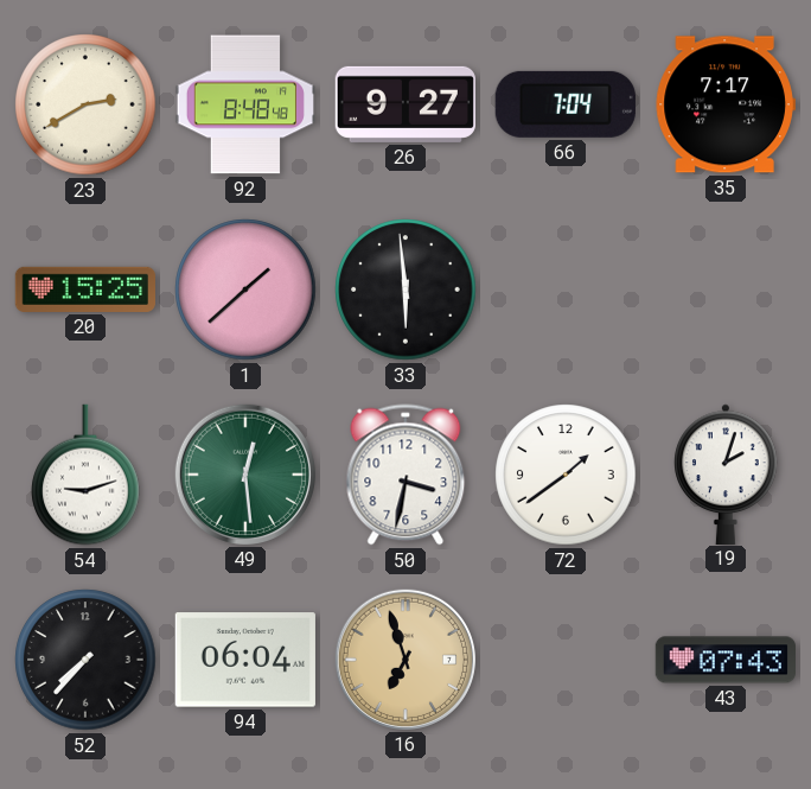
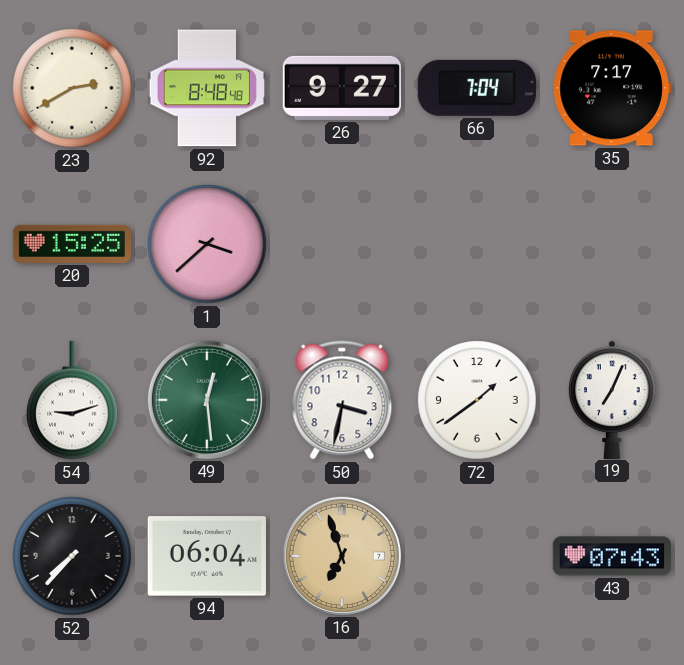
1: 1:38 -> 3:38
33: 5:59 -> none
19: 2:03 -> 7:04
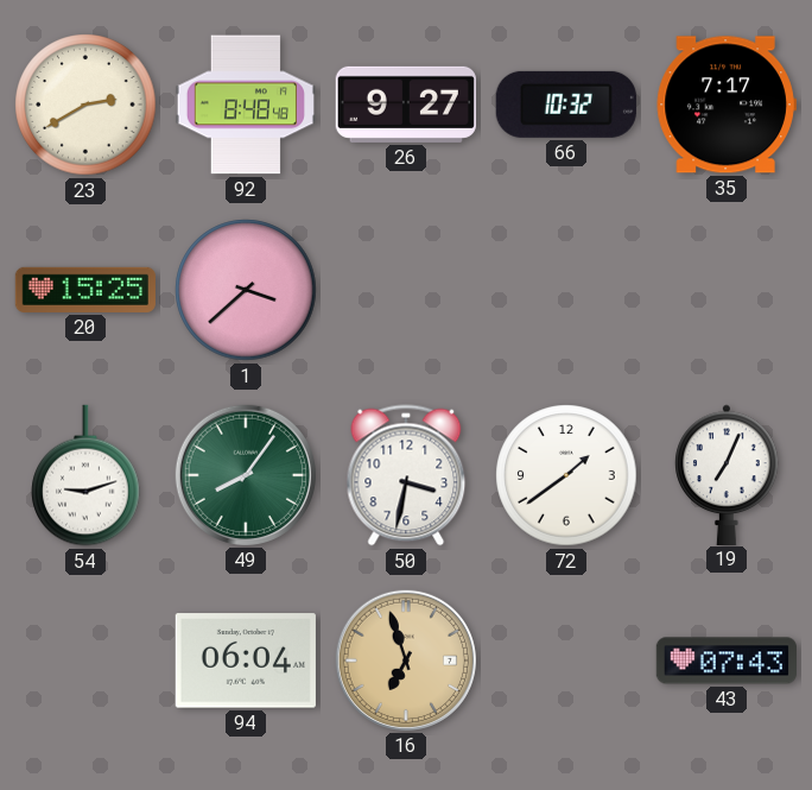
66: 7:04 -> 10:32
49: 12:29 -> 8:06
52: 7:37 -> none
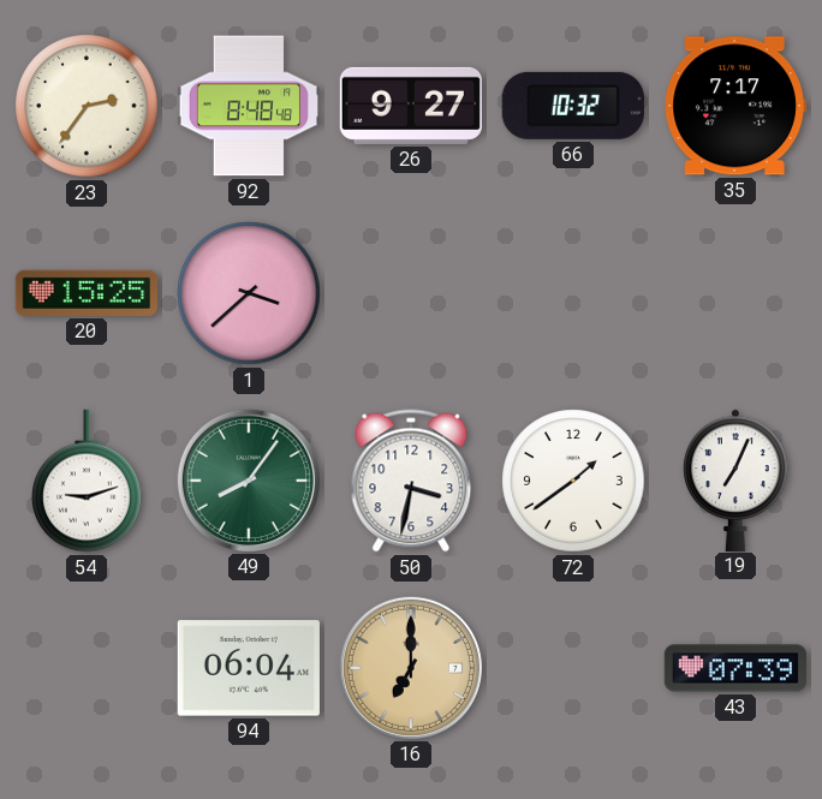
23: 2:40 -> 2:36
16: 6:57 -> 7:00
43: 07:43 -> 07:39
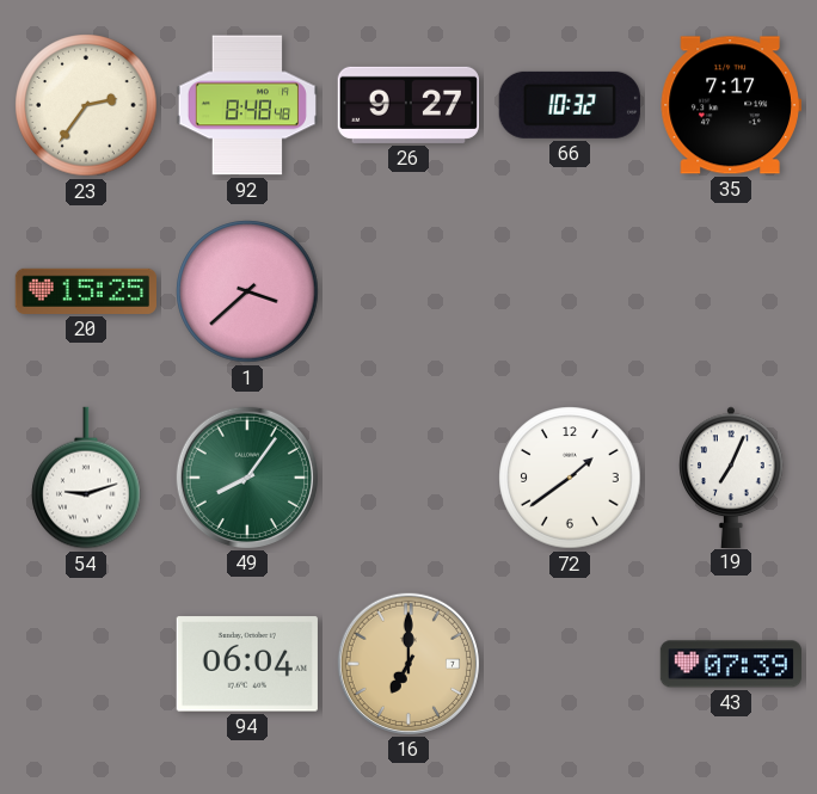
50: 3:32 -> none
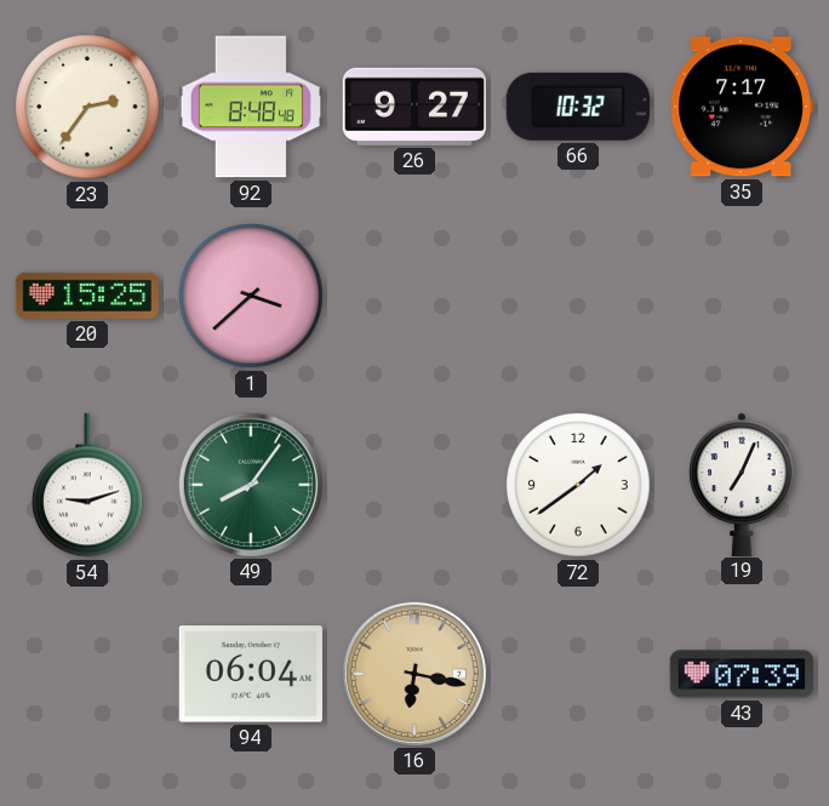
16: 7:00 -> 6:17
